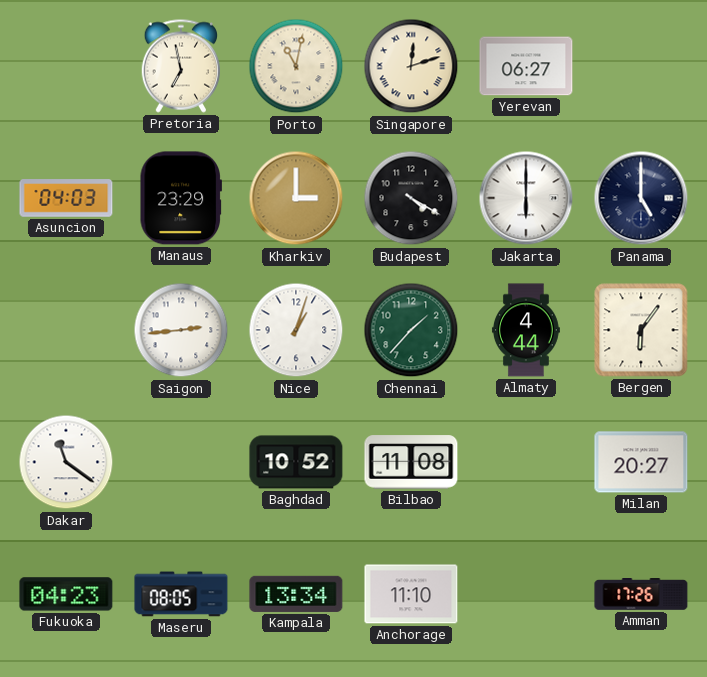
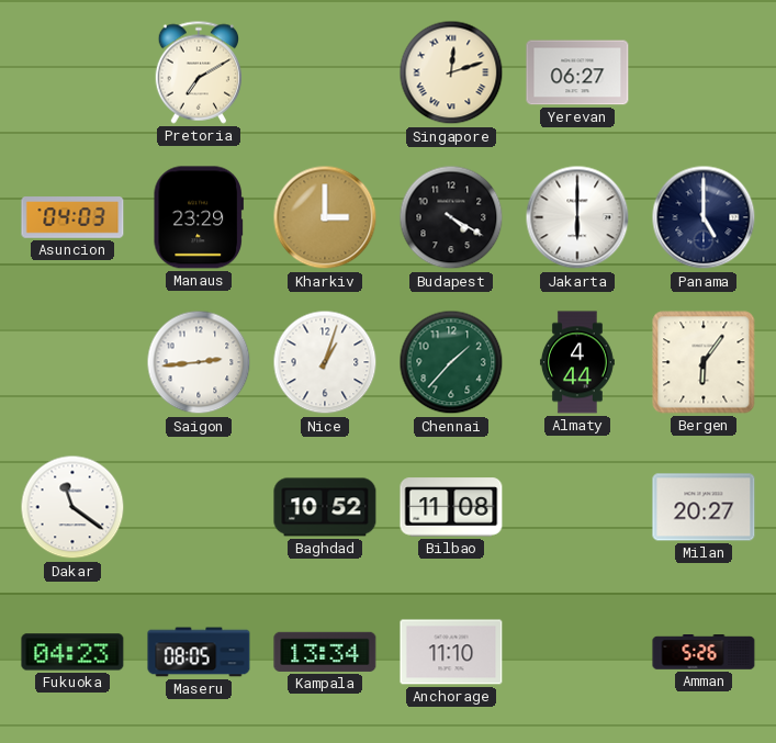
Pretoria: 6:58 -> 7:10
Porto: 11:02 -> none
Amman: 17:26 -> 5:26
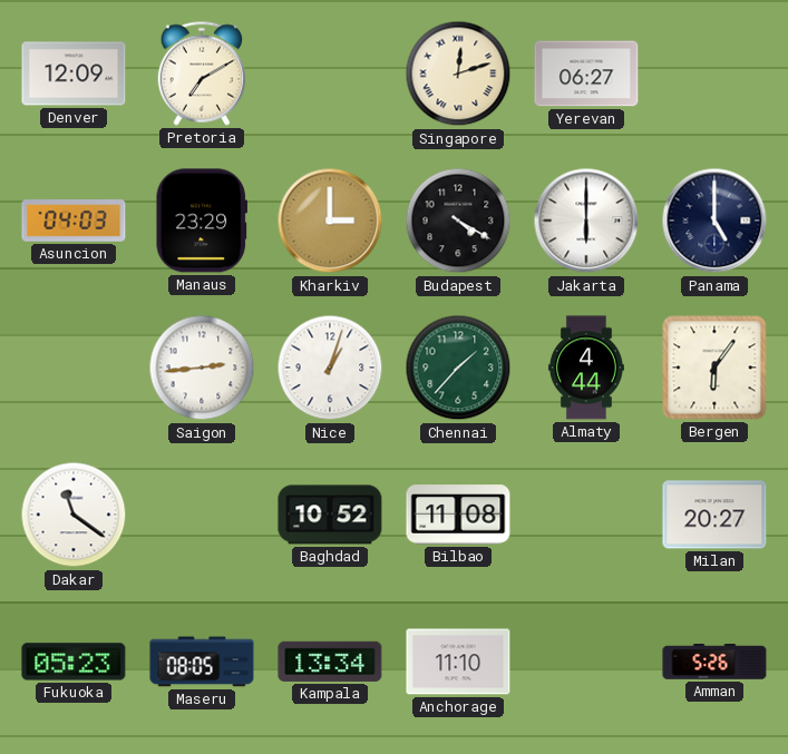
Denver: none -> 12:09
Fukuoka: 04:23 -> 05:23
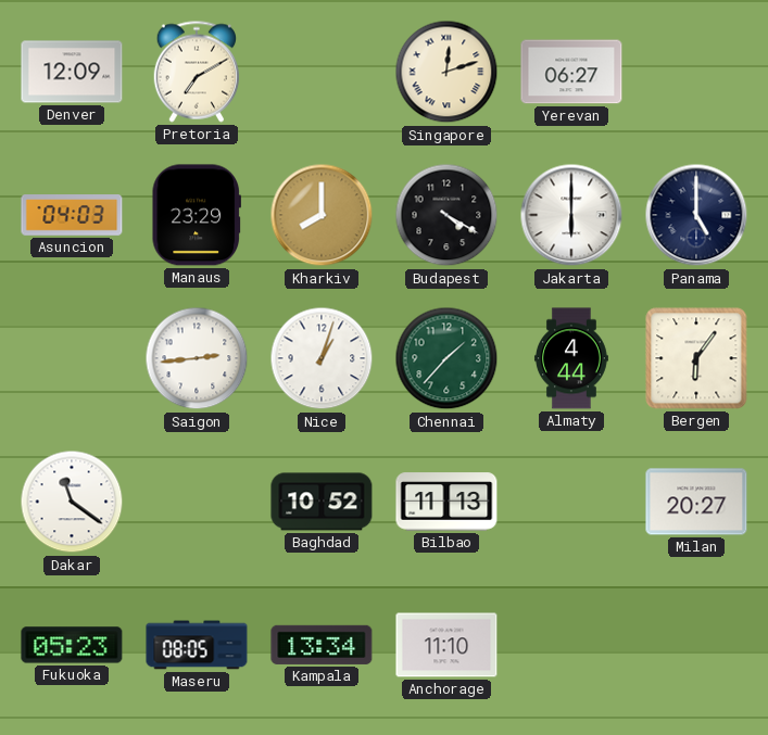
Kharkiv: 3:00 -> 8:00
Bilbao: 11:08 -> 11:13
Amman: 5:26 -> none
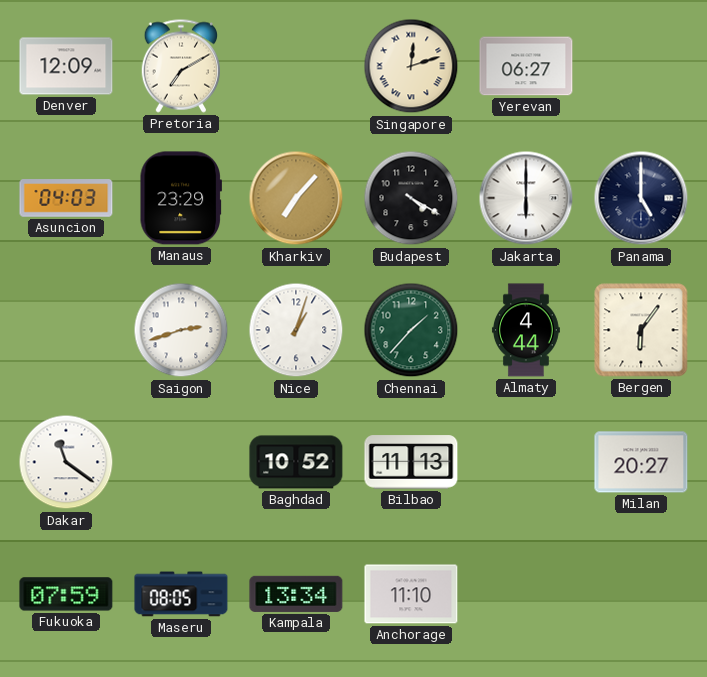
Kharkiv: 8:00 -> 7:07
Saigon: 2:44 -> 2:42
Fukuoka: 05:23 -> 07:59
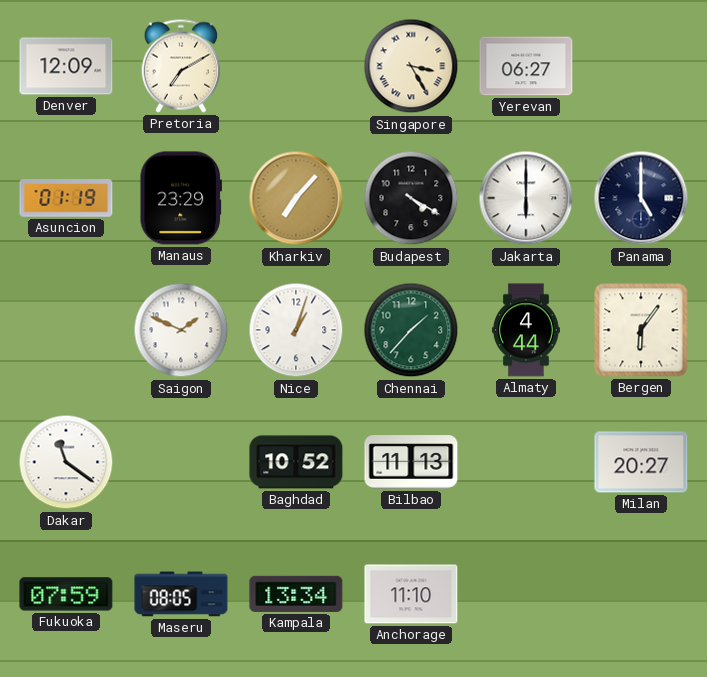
Singapore: 12:12 -> 3:25
Asuncion: 04:03 -> 01:19
Saigon: 2:42 -> 1:49
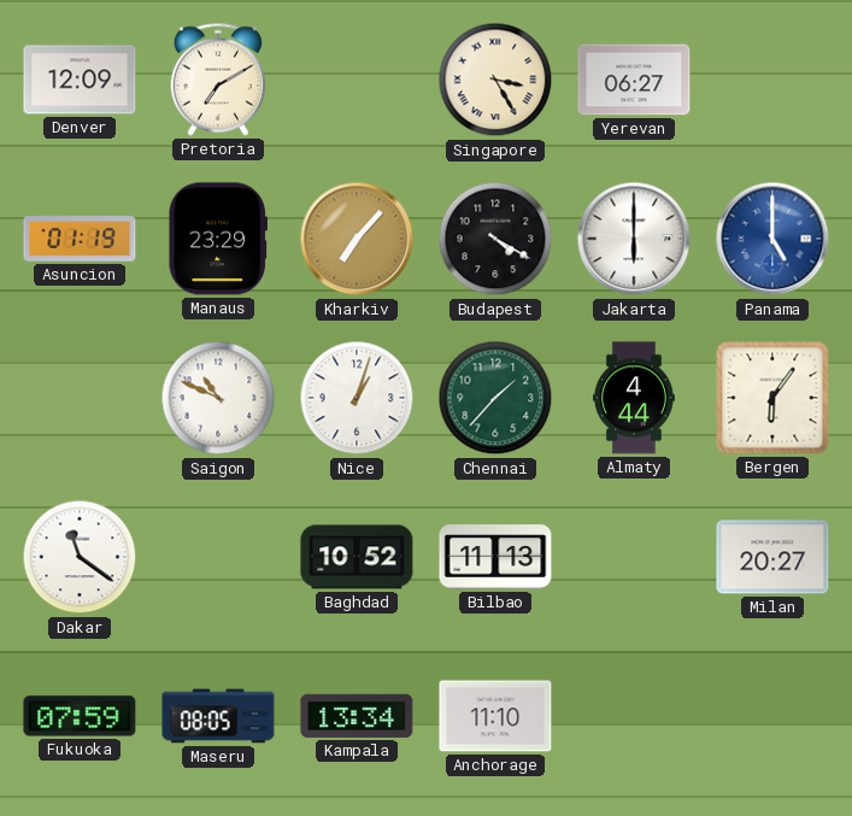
Panama dial: navy -> blue
Saigon: 1:49 -> 10:49
